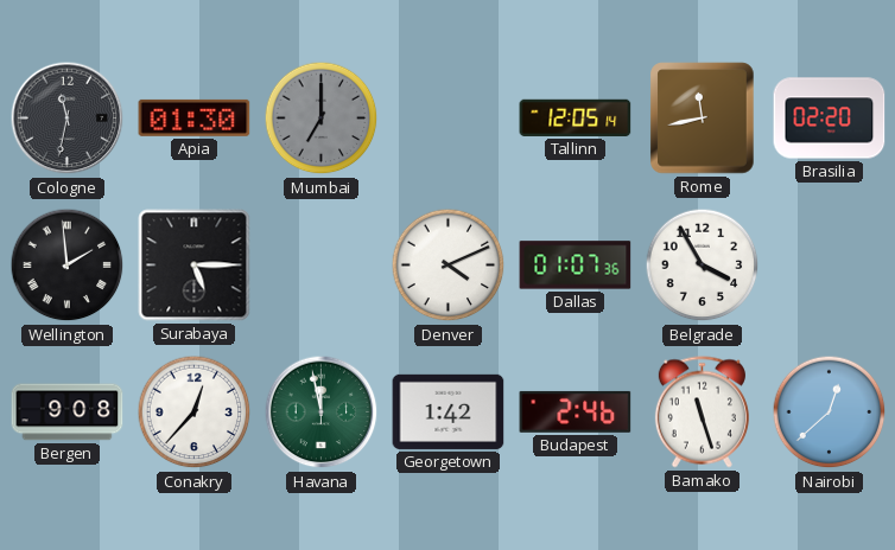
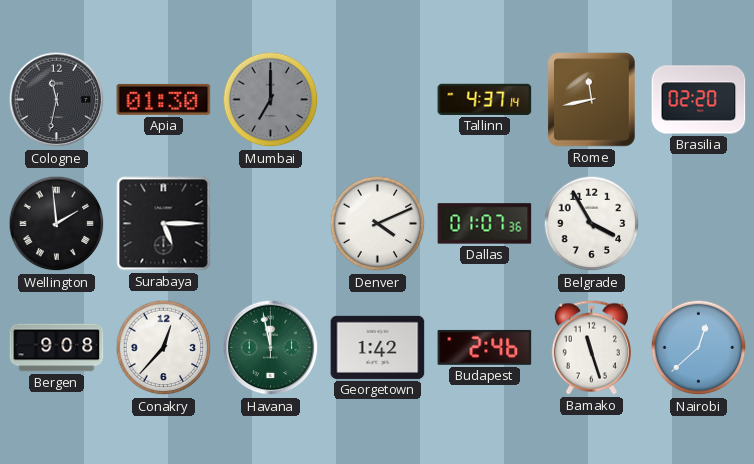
Tallinn: 12:05 -> 4:37
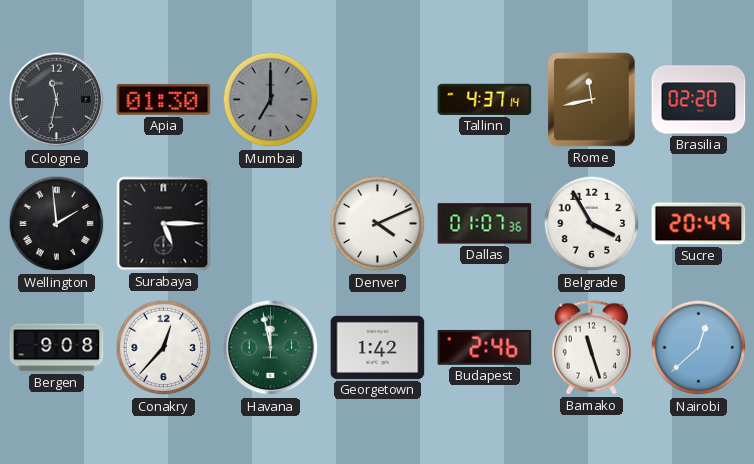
Sucre: none -> 20:49
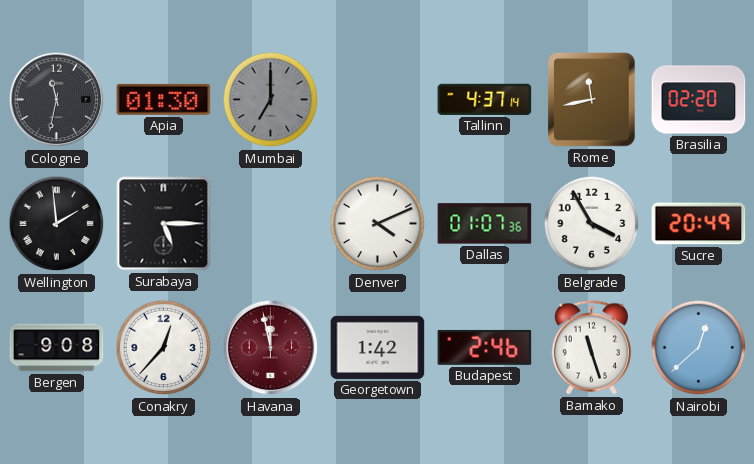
Havana dial: green -> burgundy
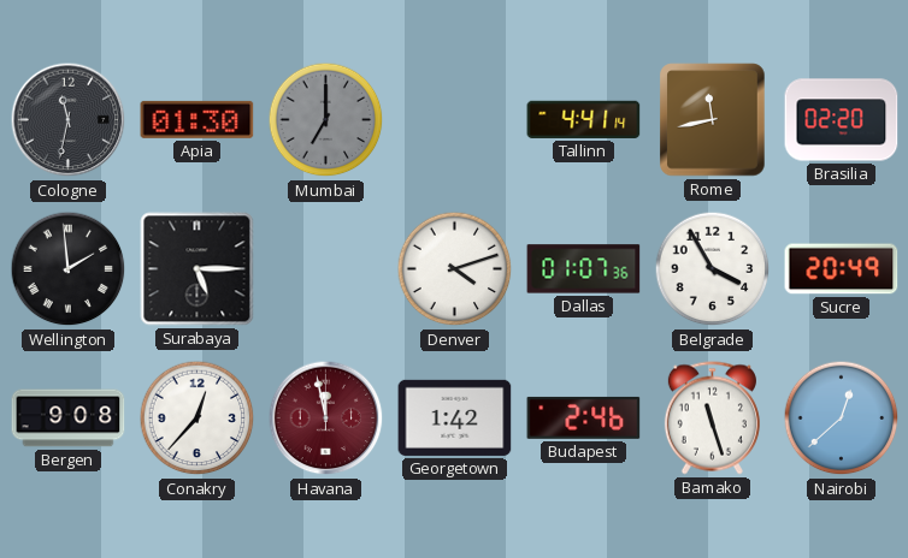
Tallinn: 4:37 -> 4:41
Denver: 4:11 -> 4:12
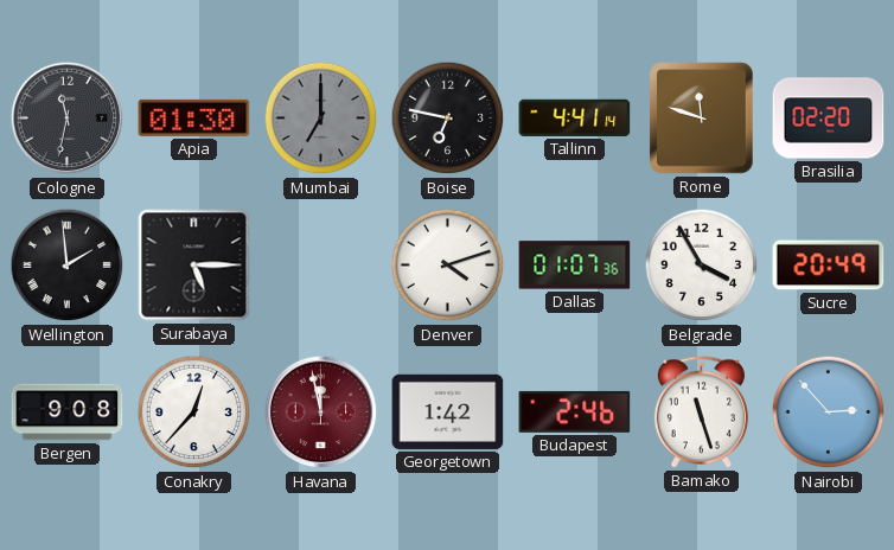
Boise: none -> 6:47
Rome: 11:43 -> 11:48
Nairobi: 12:38 -> 2:53
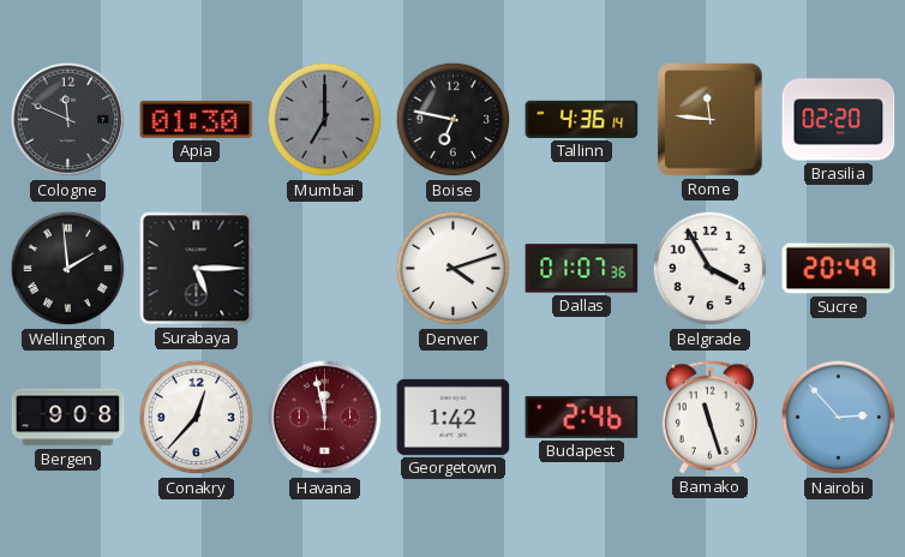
Cologne: 11:32 -> 11:49
Tallinn: 4:41 -> 4:36
Rome: 11:48 -> 11:46
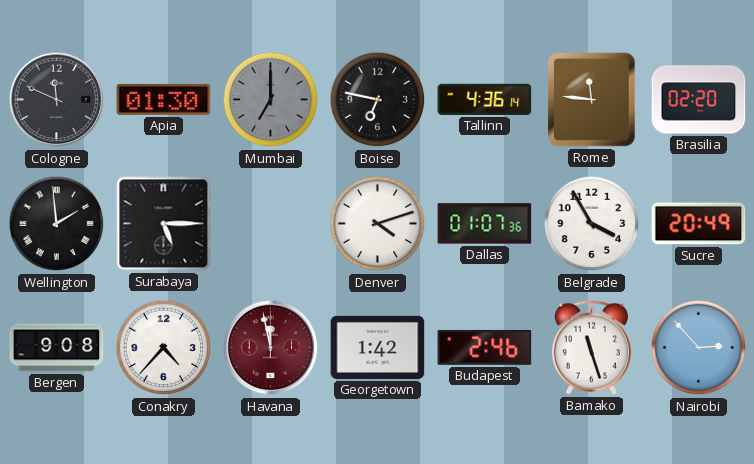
Conakry: 12:37 -> 4:37
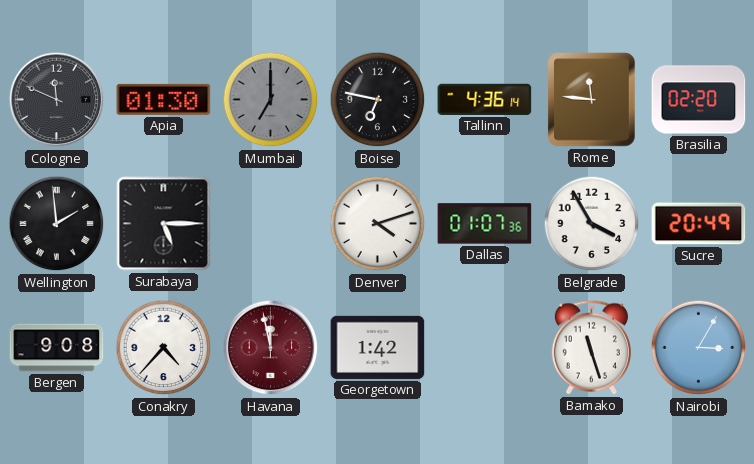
Budapest: 2:46 -> none
Nairobi: 2:53 -> 3:05
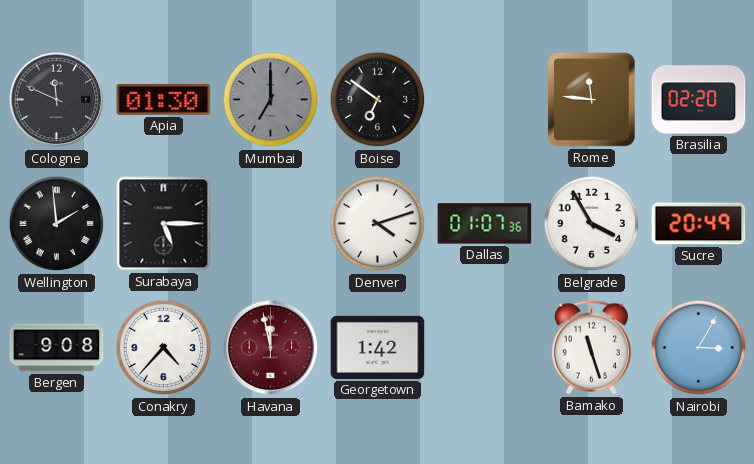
Boise: 6:47 -> 6:51
Tallinn: 4:36 -> none
